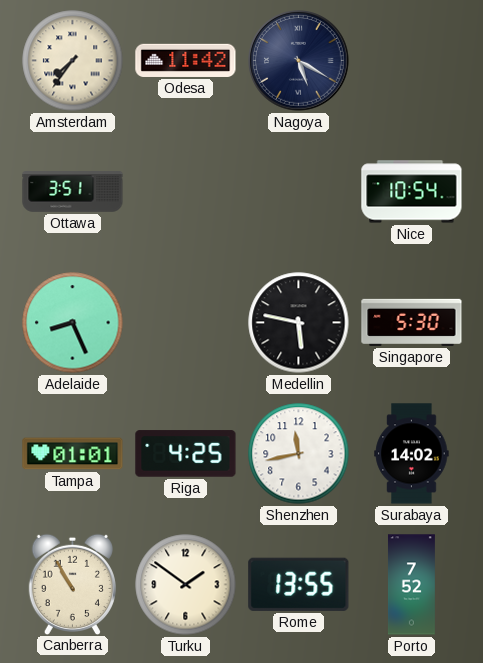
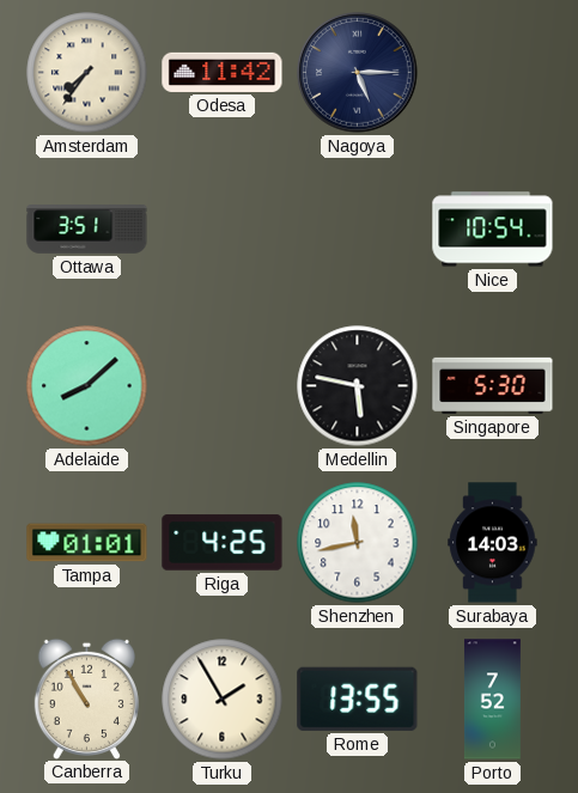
Nagoya: 5:20 -> 5:15
Adelaide: 8:26 -> 8:08
Surabaya: 14:02 -> 14:03
Turku: 1:51 -> 1:55
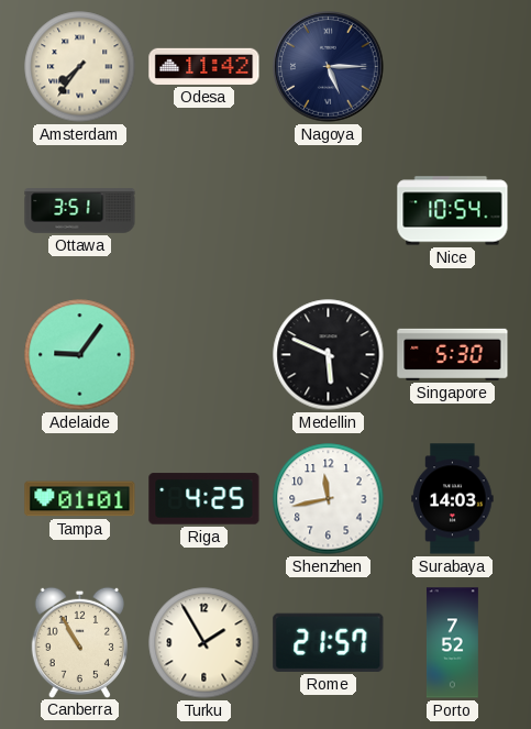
Adelaide: 8:08 -> 9:06
Medellin: 5:47 -> 5:49
Rome: 13:55 -> 21:57
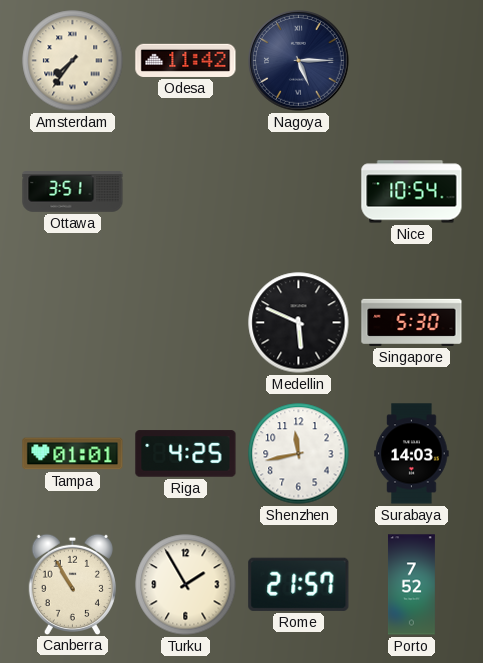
Adelaide: 9:06 -> none
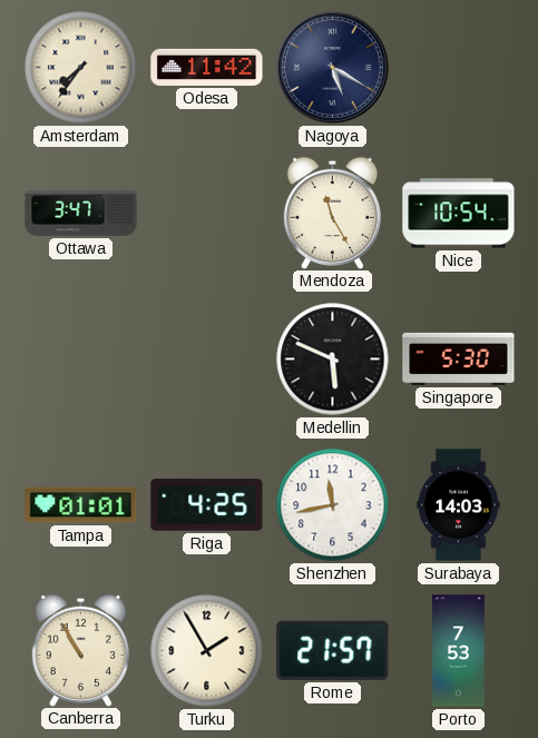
Nagoya: 5:15 -> 5:20
Ottawa: 3:51 -> 3:47
Mendoza: none -> 11:25
Porto: 7:52 -> 7:53
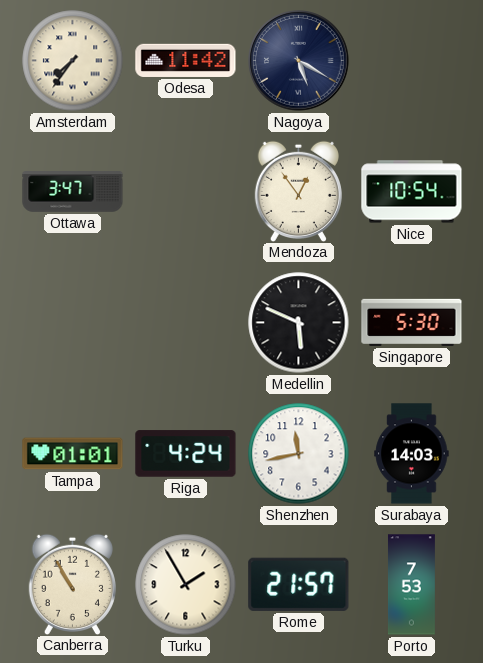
Mendoza: 11:25 -> 12:54
Riga: 4:25 -> 4:24
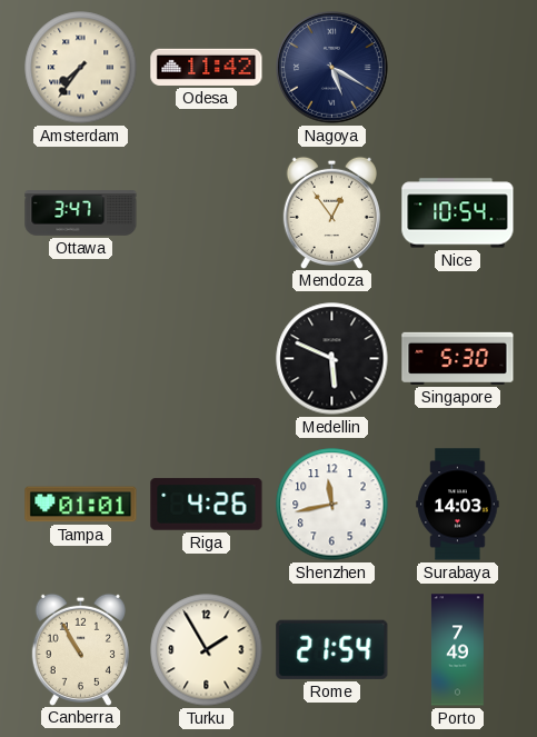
Riga: 4:24 -> 4:26
Rome: 21:57 -> 21:54
Porto: 7:53 -> 7:49
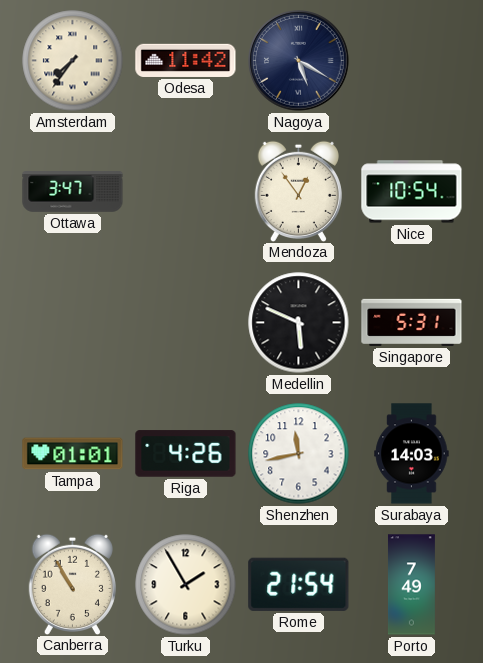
Singapore: 5:30 -> 5:31
